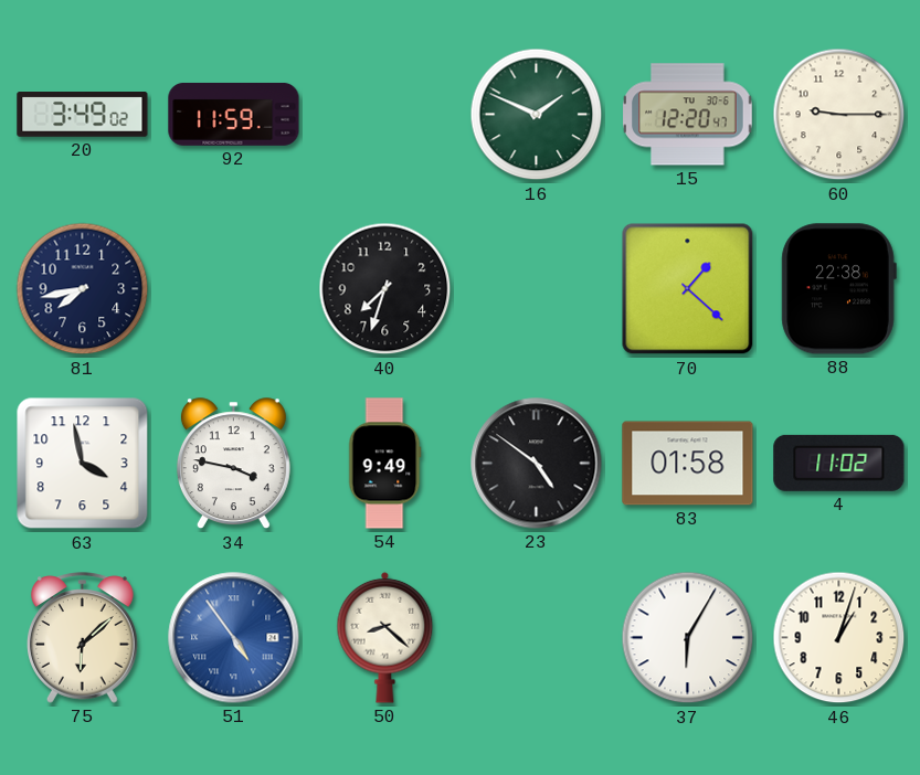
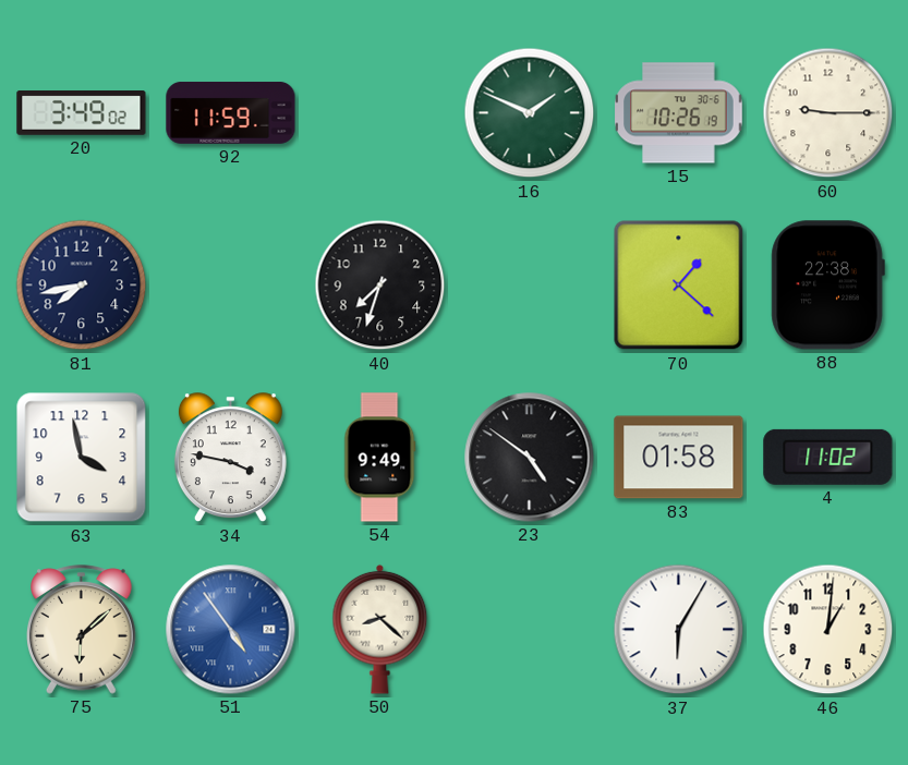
15: 12:20 -> 10:26
46: 1:03 -> 1:01
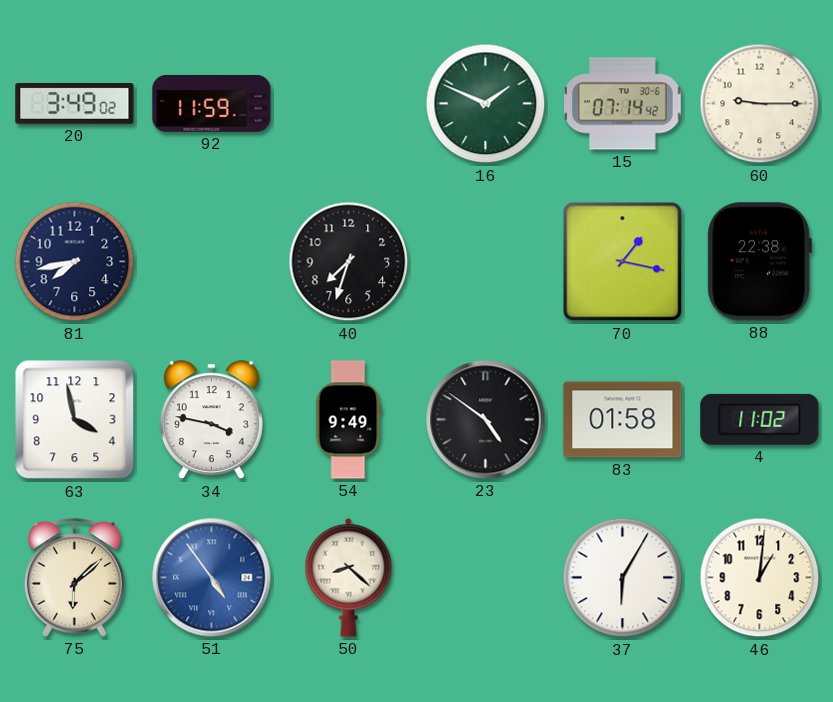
15: 10:26 -> 07:14
70: 1:22 -> 1:17
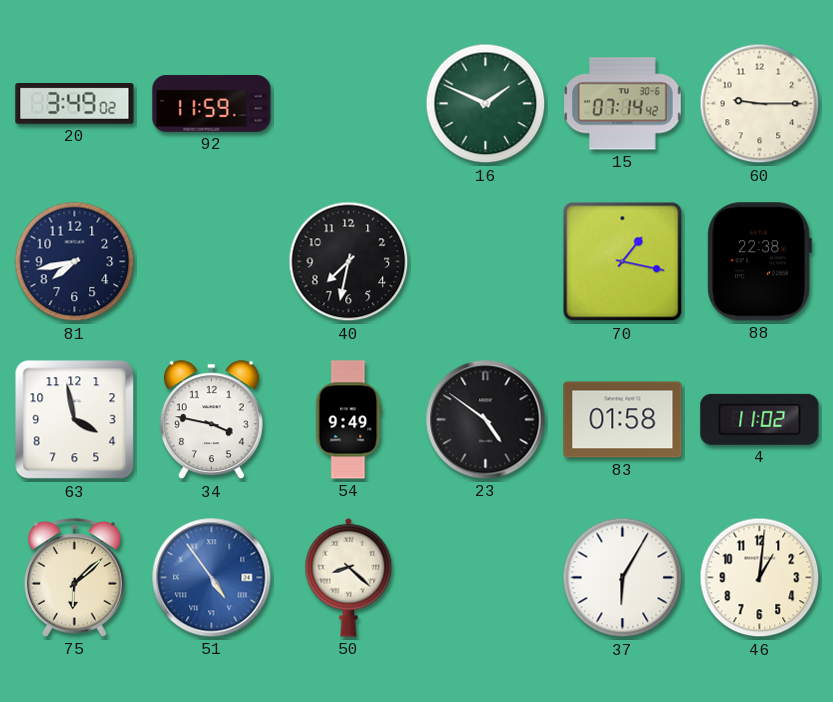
40: 7:33 -> 7:32
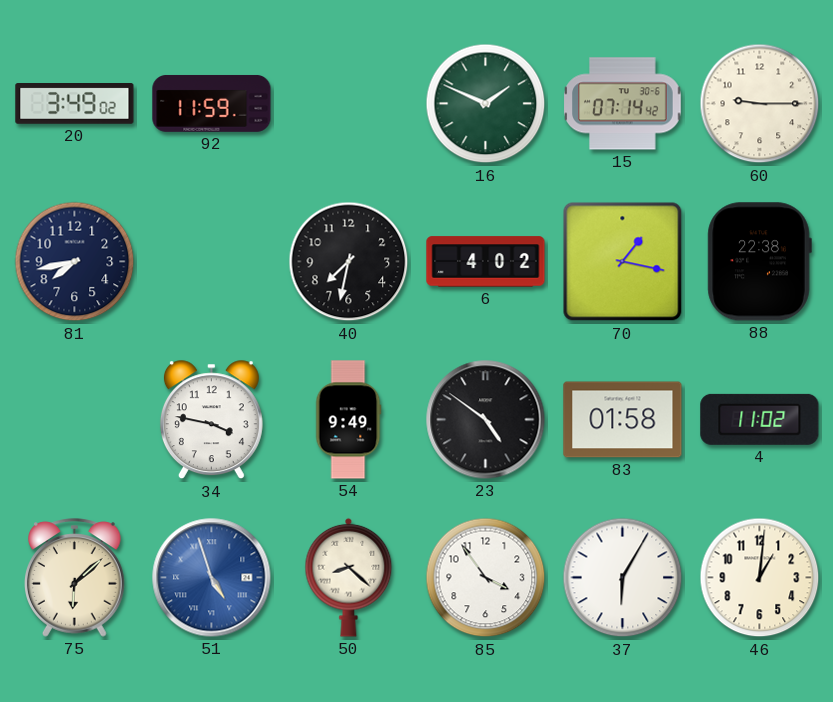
6: none -> 4:02
63: 3:58 -> none
51: 4:54 -> 4:57
85: none -> 3:54
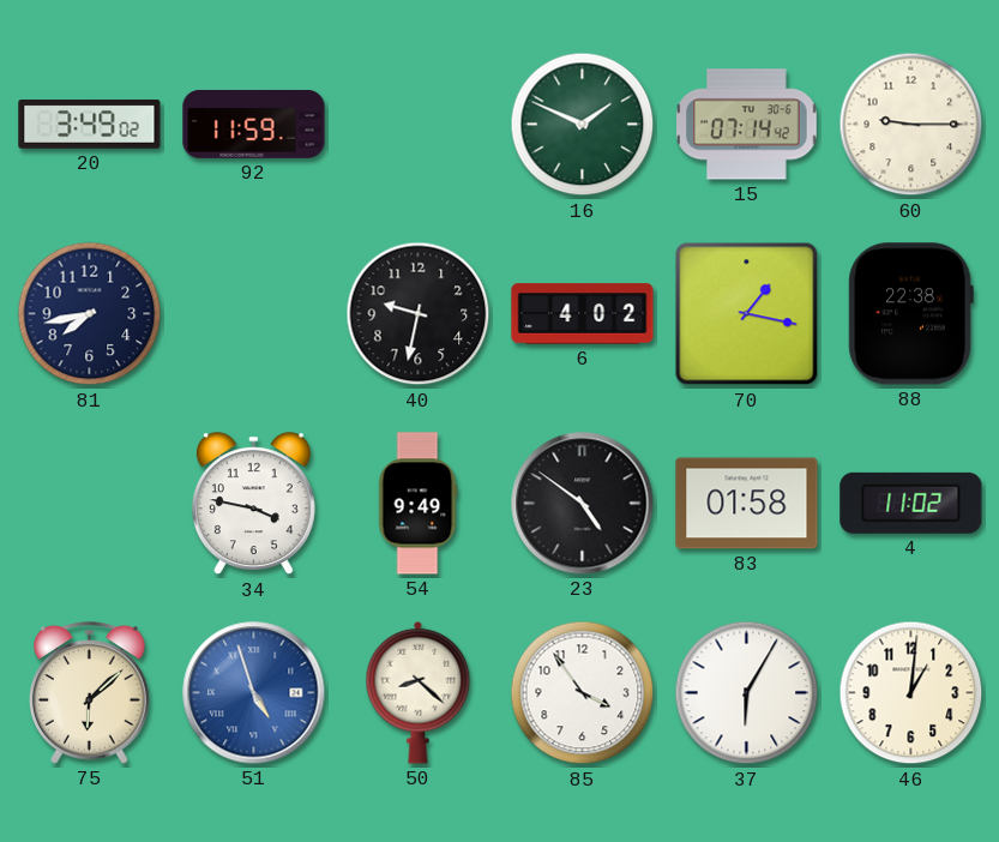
40: 7:32 -> 9:32
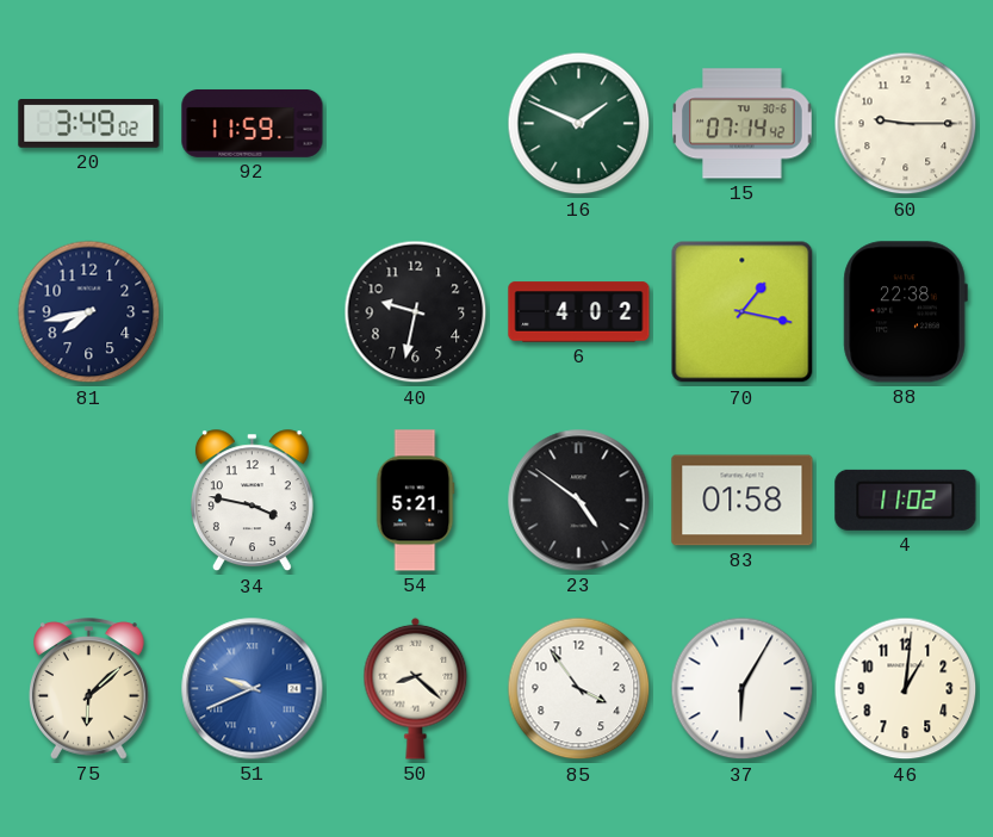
54: 9:49 -> 5:21
51: 4:57 -> 9:41
